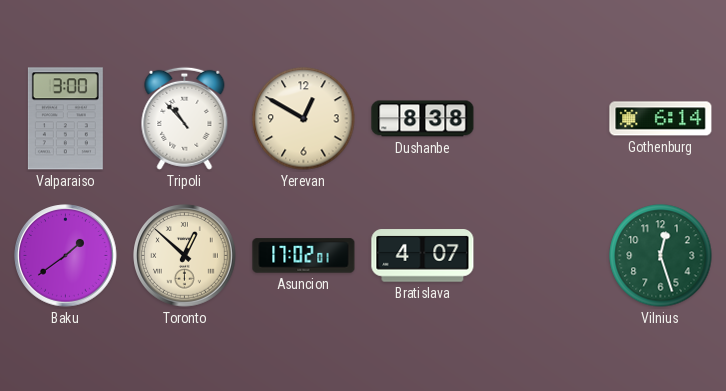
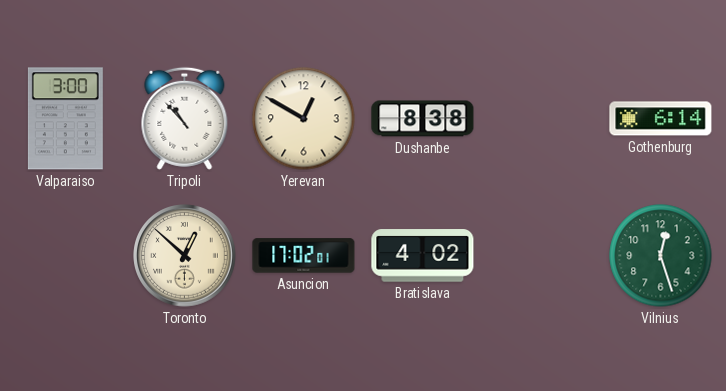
Baku: 1:39 -> none
Bratislava: 4:07 -> 4:02
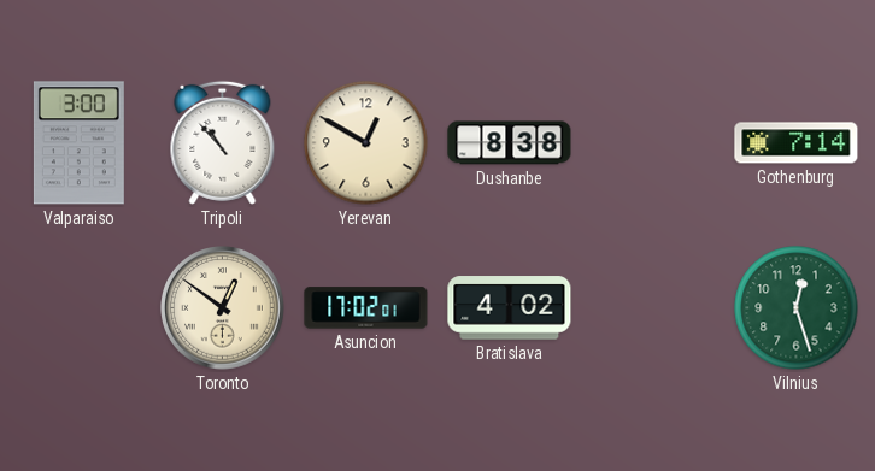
Gothenburg: 6:14 -> 7:14
Toronto: 12:52 -> 12:51
